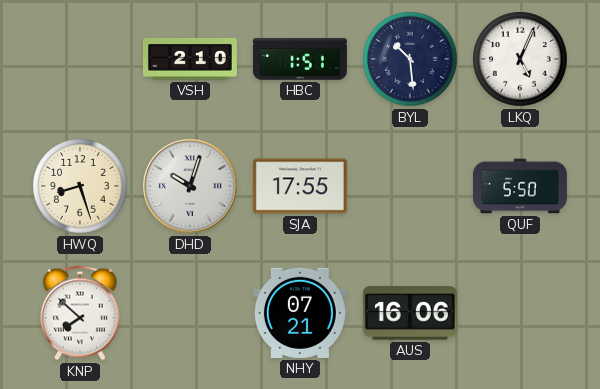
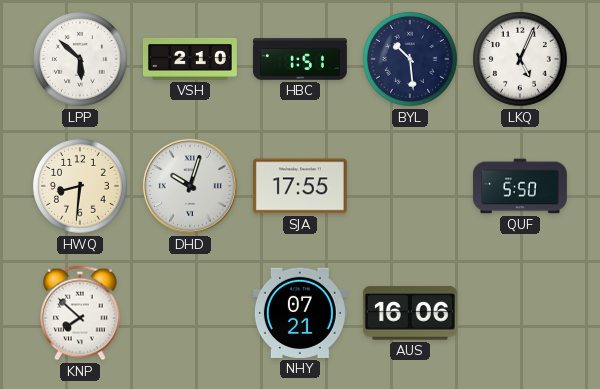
LPP: none -> 5:52
HWQ: 8:27 -> 8:31
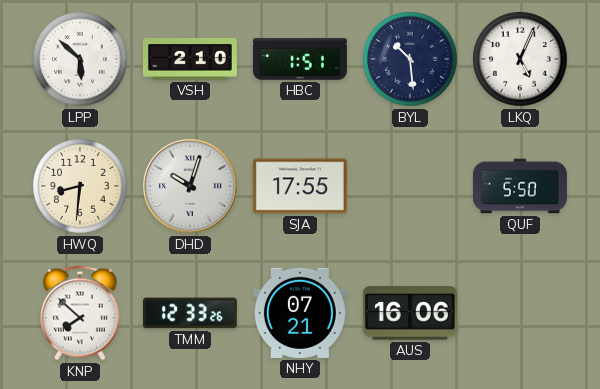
TMM: none -> 12:33
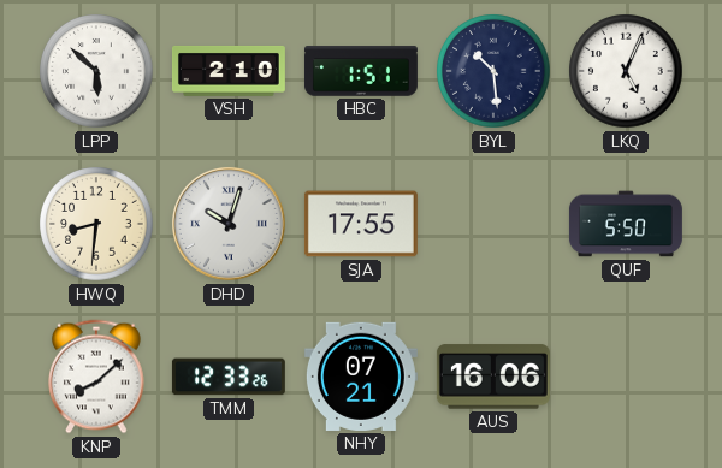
KNP: 7:52 -> 8:08
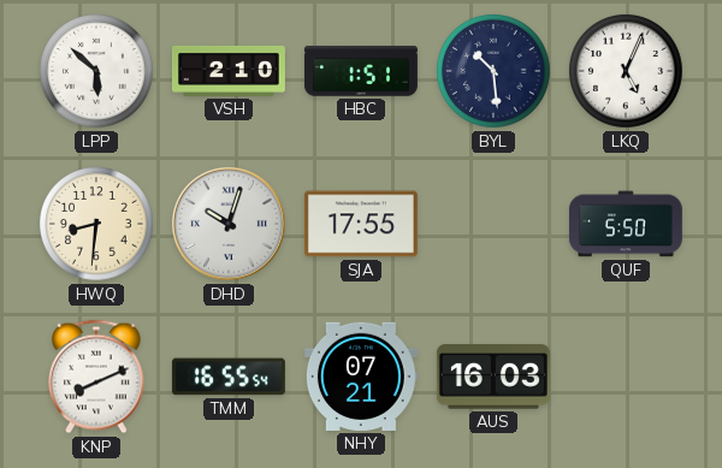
KNP: 8:08 -> 8:11
TMM: 12:33 -> 16:55
AUS: 16:06 -> 16:03
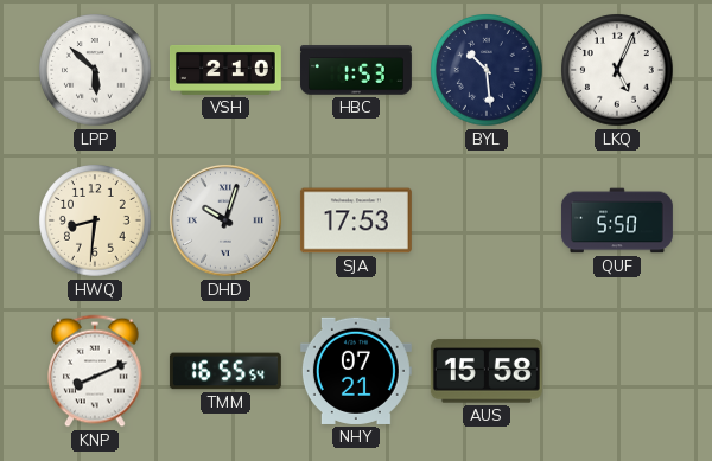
HBC: 1:51 -> 1:53
SJA: 17:55 -> 17:53
AUS: 16:03 -> 15:58
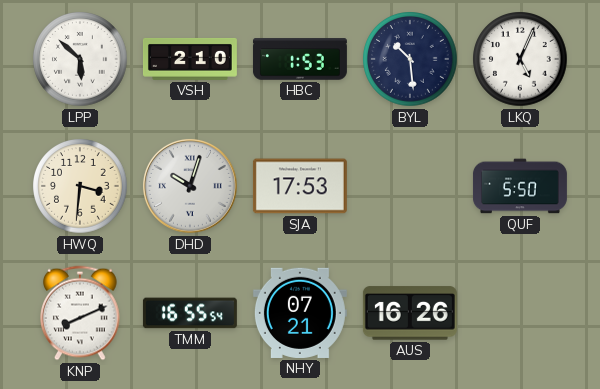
HWQ: 8:31 -> 3:31
AUS: 15:58 -> 16:26
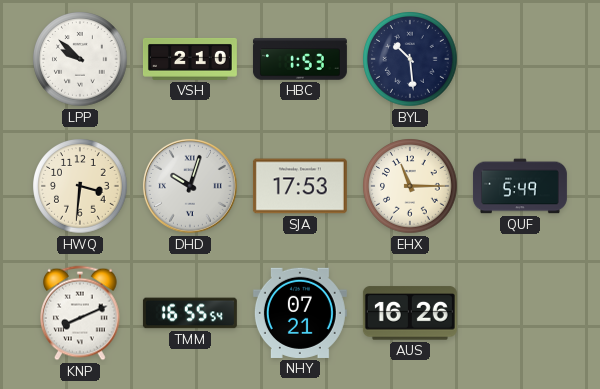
LPP: 5:52 -> 9:52
LKQ: 5:04 -> none
EHX: none -> 11:15
QUF: 5:50 -> 5:49
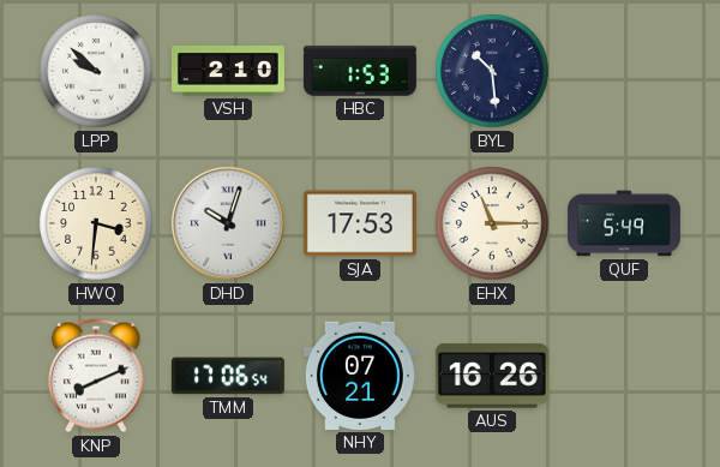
TMM: 16:55 -> 17:06
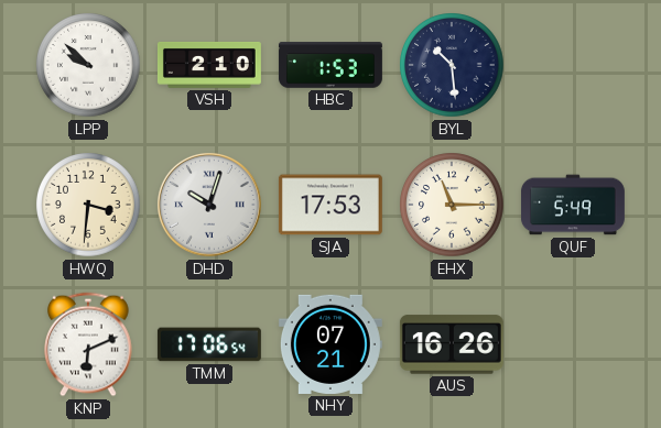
KNP: 8:11 -> 6:11
